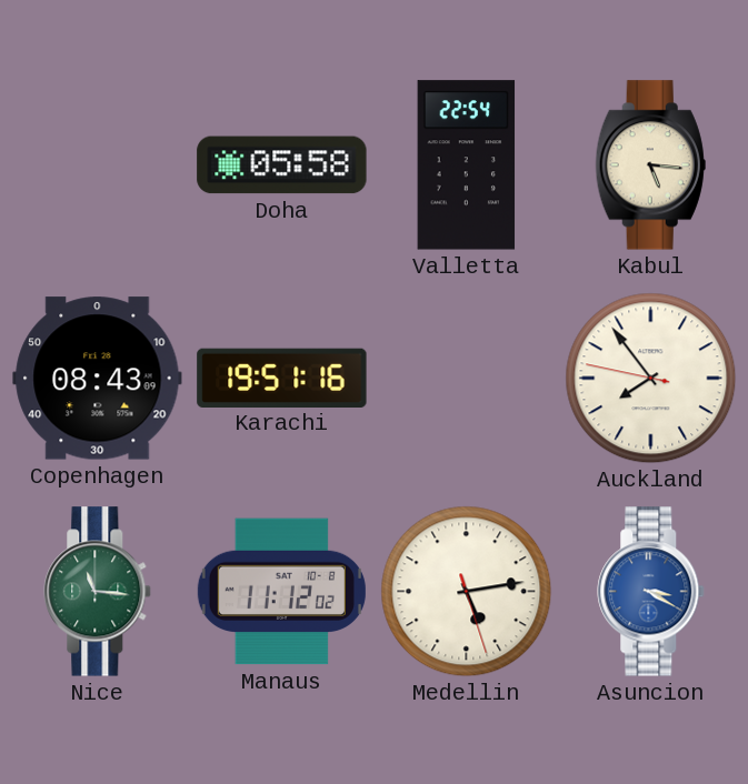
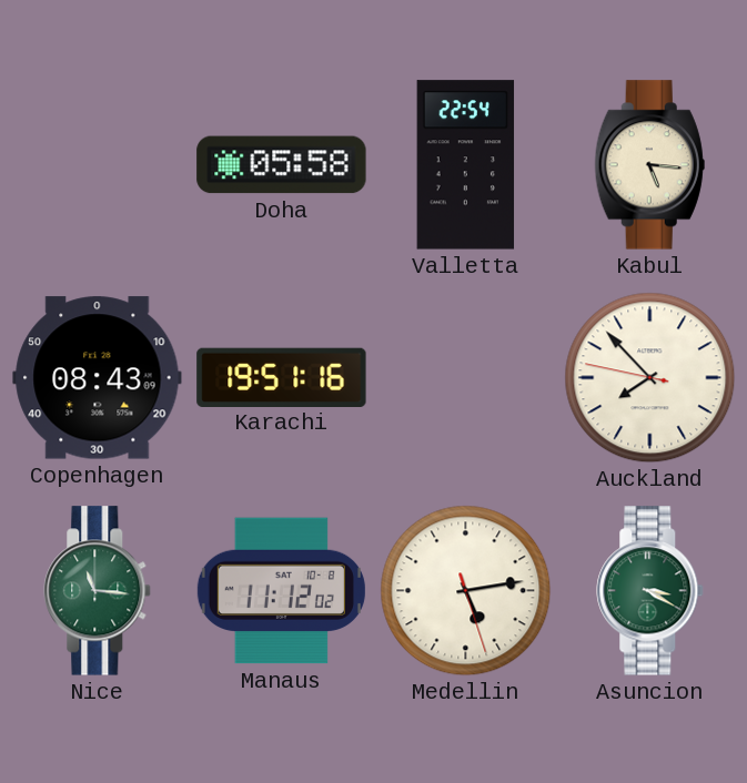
Auckland: 7:53 -> 7:52
Asuncion dial: blue -> green
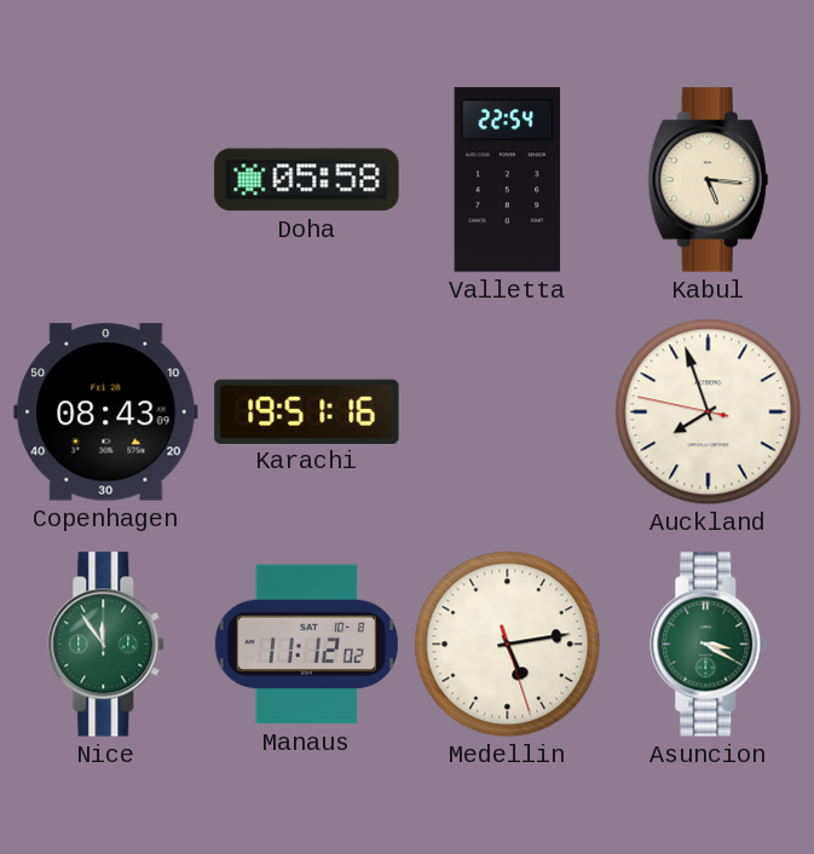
Auckland: 7:52 -> 7:56
Nice: 11:16 -> 11:54
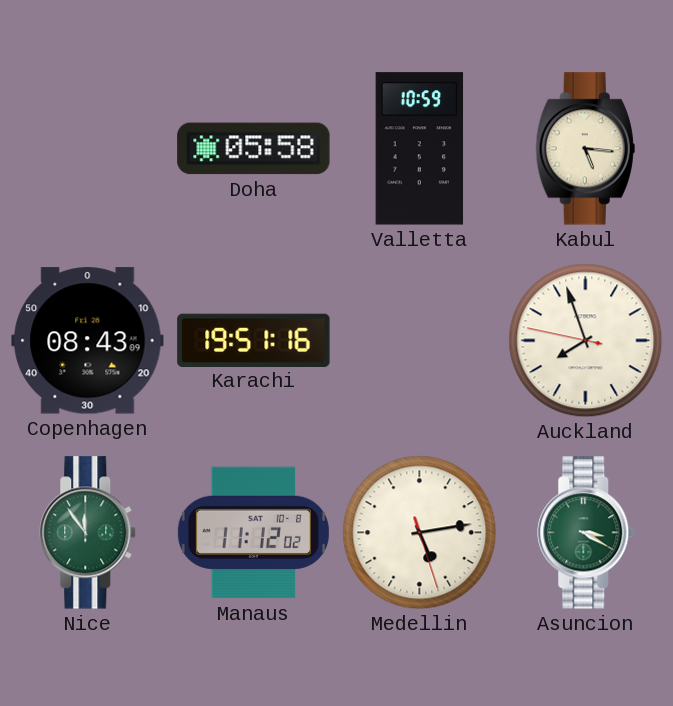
Valletta: 22:54 -> 10:59
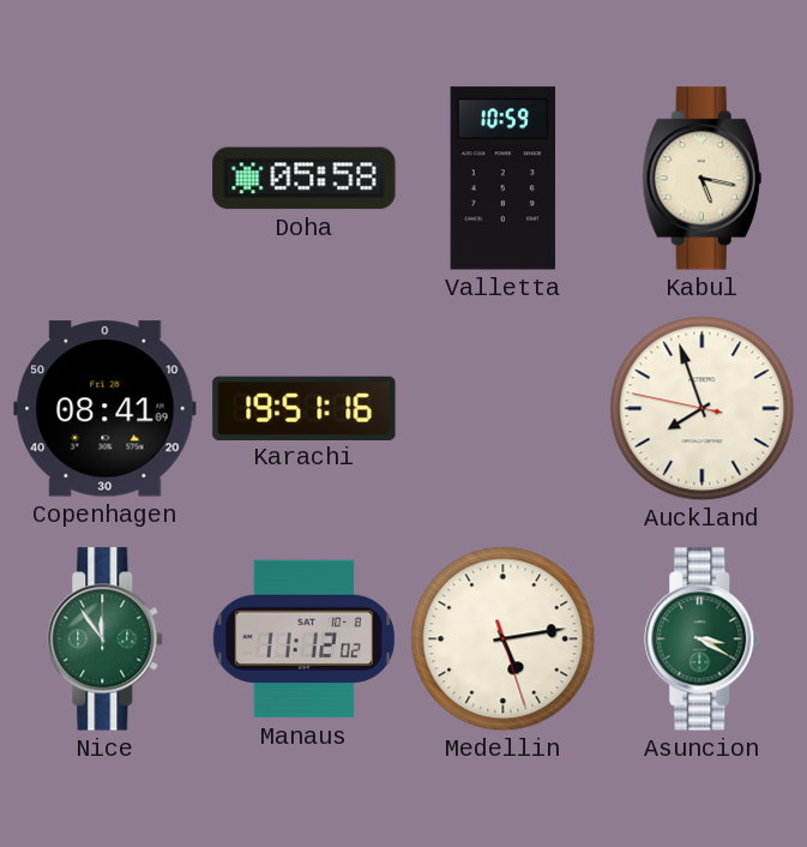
Kabul: 5:16 -> 5:17
Copenhagen: 08:43 -> 08:41
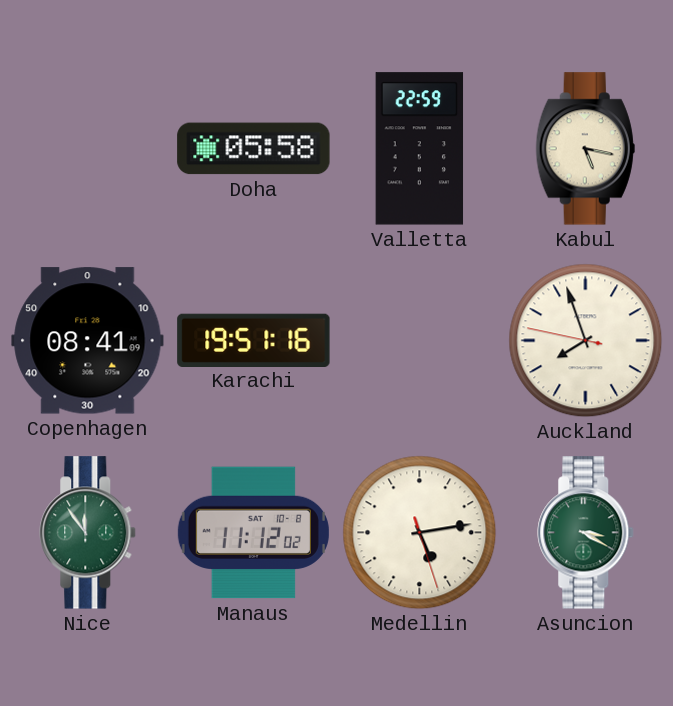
Valletta: 10:59 -> 22:59
